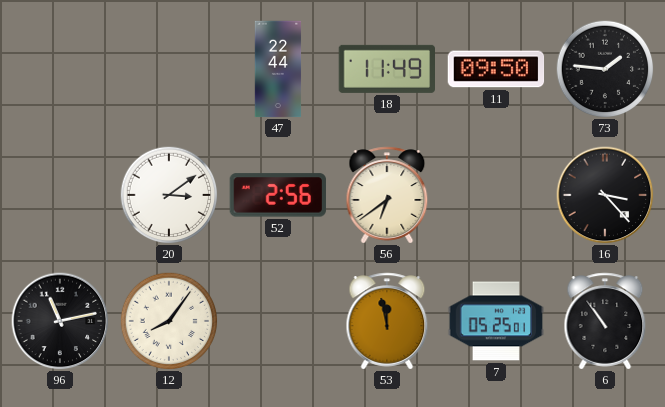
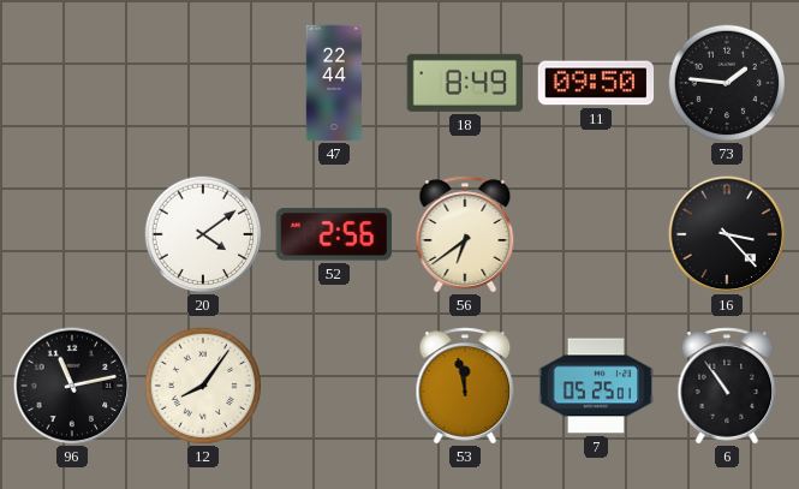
18: 11:49 -> 8:49
20: 3:09 -> 4:09
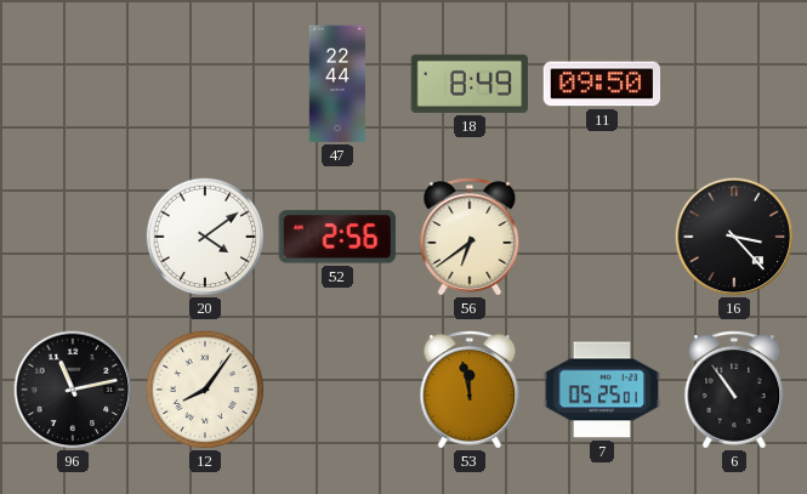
73: 1:46 -> none
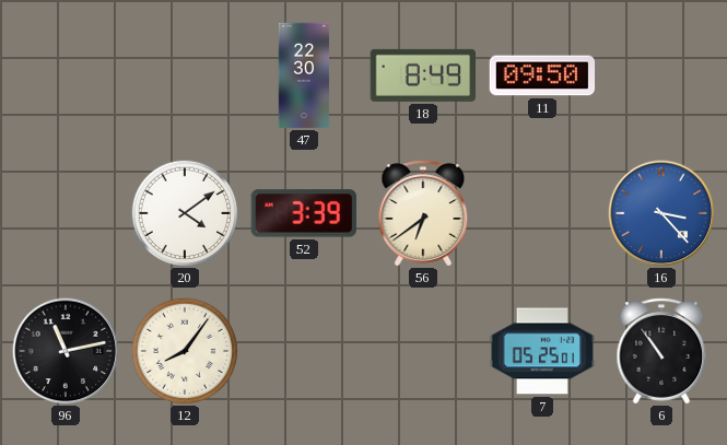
47: 22:44 -> 22:30
52: 2:56 -> 3:39
16 dial: black -> blue
53: 11:58 -> none
